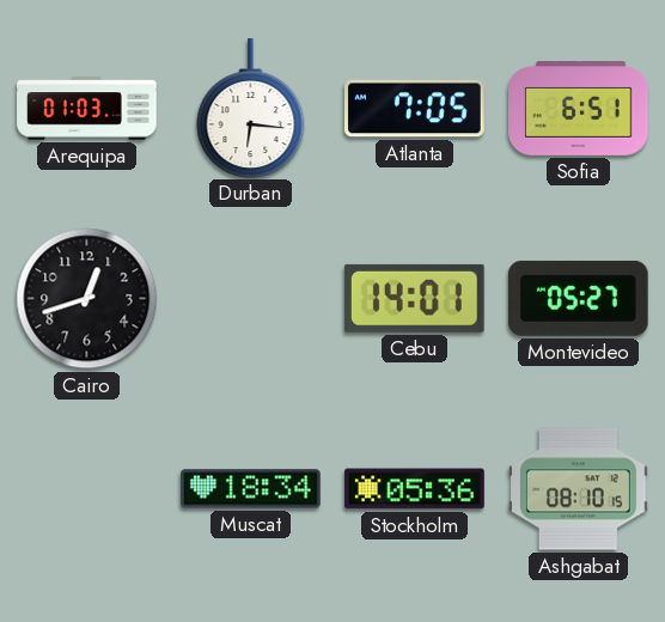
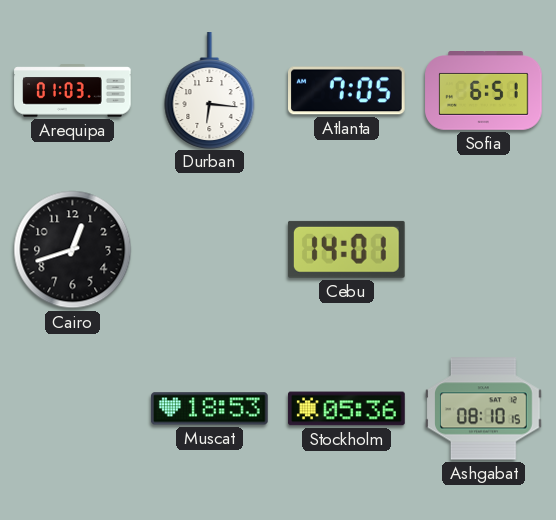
Montevideo: 05:27 -> none
Muscat: 18:34 -> 18:53
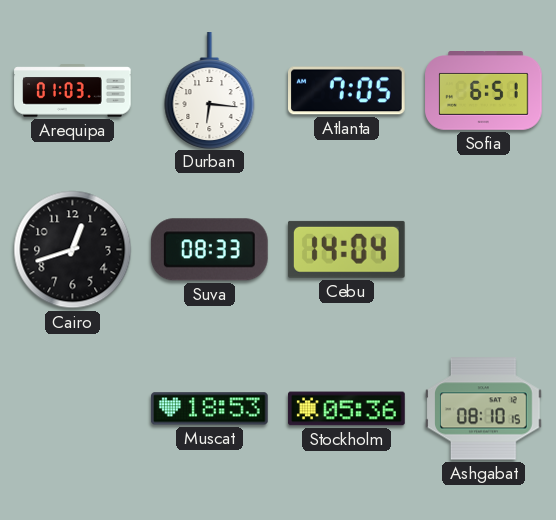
Suva: none -> 08:33
Cebu: 14:01 -> 14:04
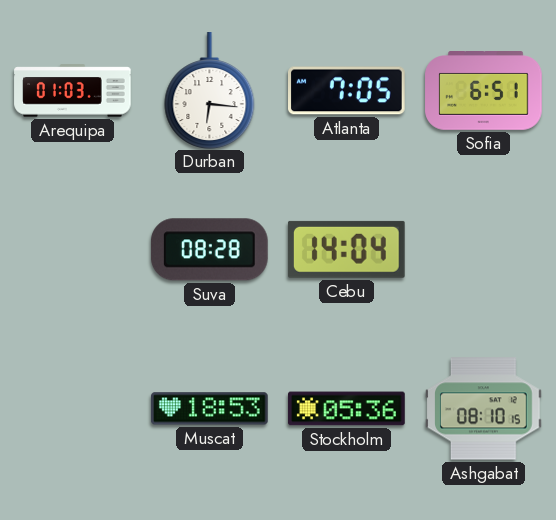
Cairo: 12:42 -> none
Suva: 08:33 -> 08:28
